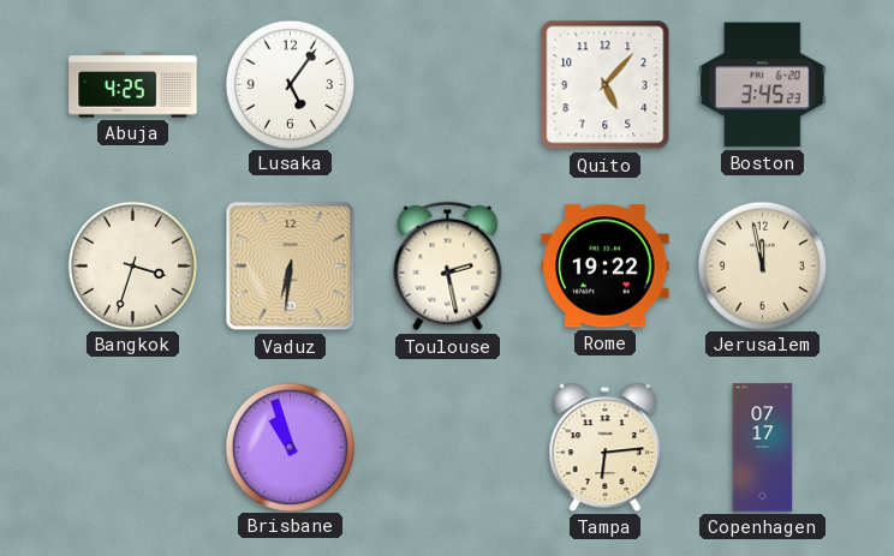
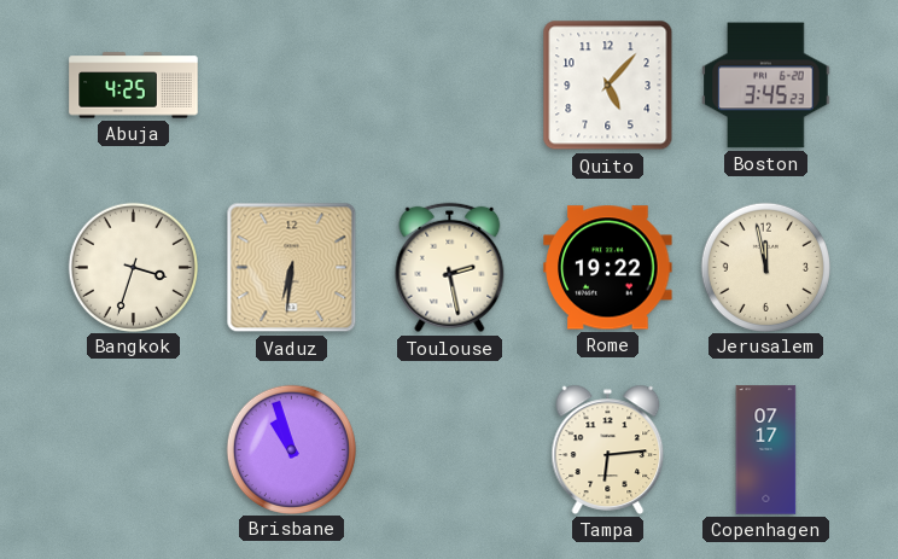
Lusaka: 5:06 -> none
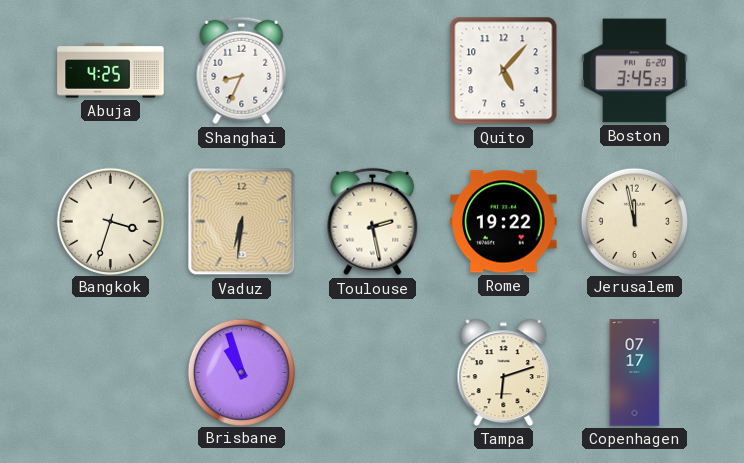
Shanghai: none -> 8:34
Tampa: 6:14 -> 6:12
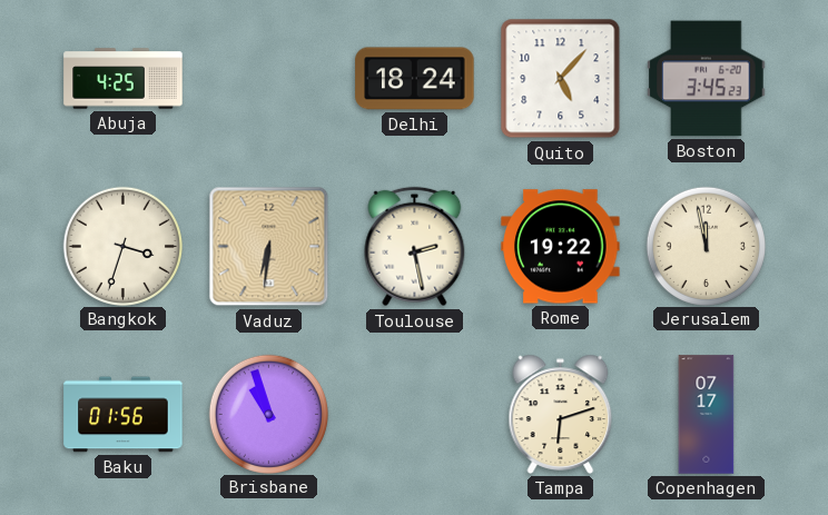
Shanghai: 8:34 -> none
Delhi: none -> 18:24
Baku: none -> 01:56
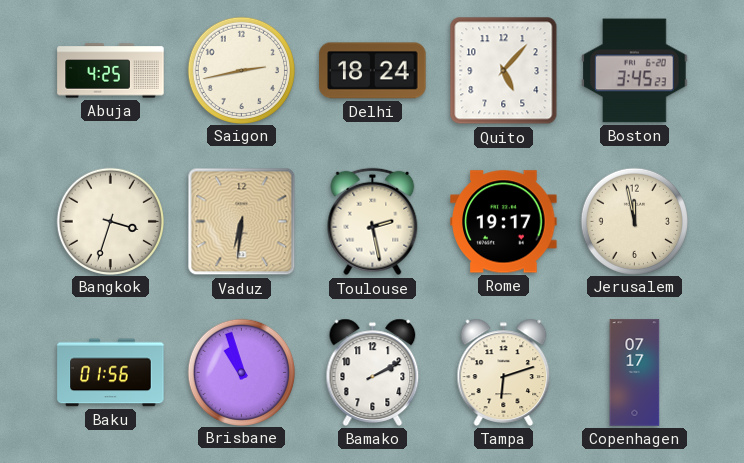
Saigon: none -> 2:43
Rome: 19:22 -> 19:17
Bamako: none -> 2:10
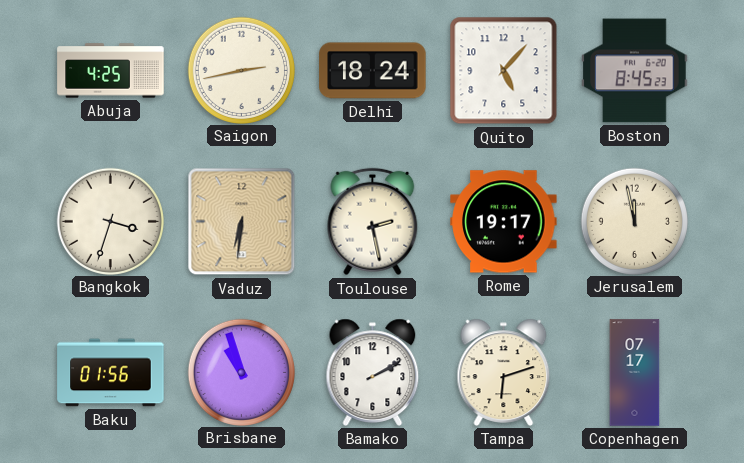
Boston: 3:45 -> 8:45
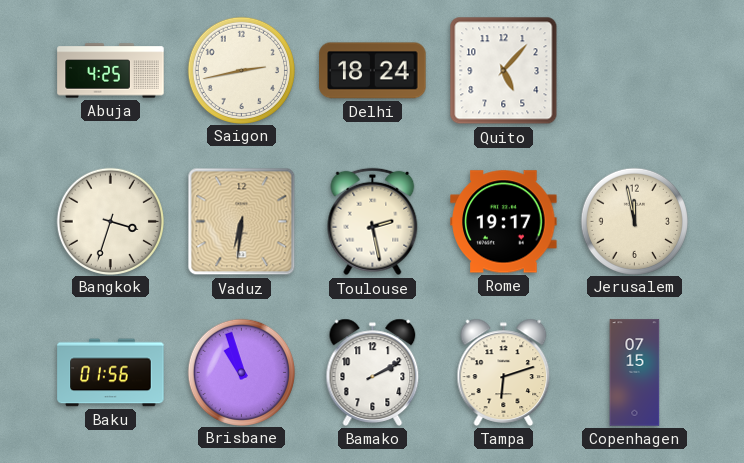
Boston: 8:45 -> none
Copenhagen: 07:17 -> 07:15
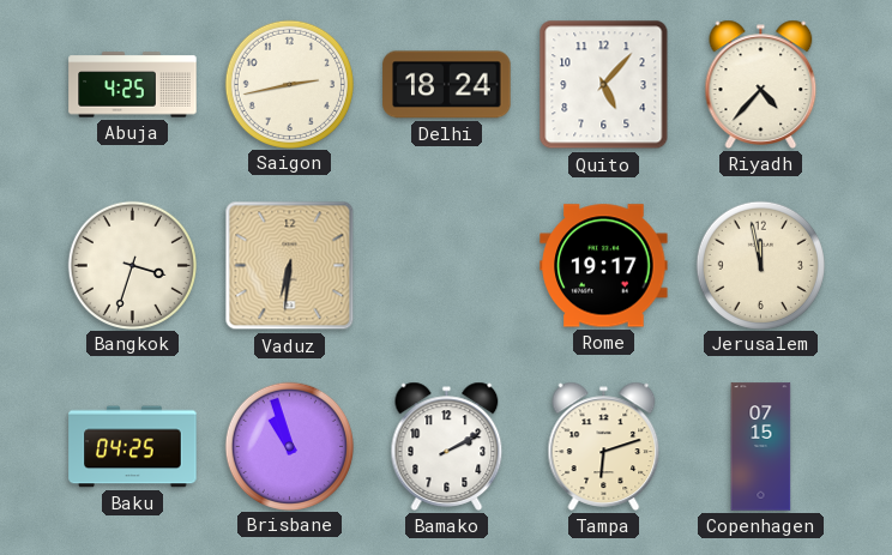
Riyadh: none -> 4:37
Toulouse: 2:28 -> none
Baku: 01:56 -> 04:25
